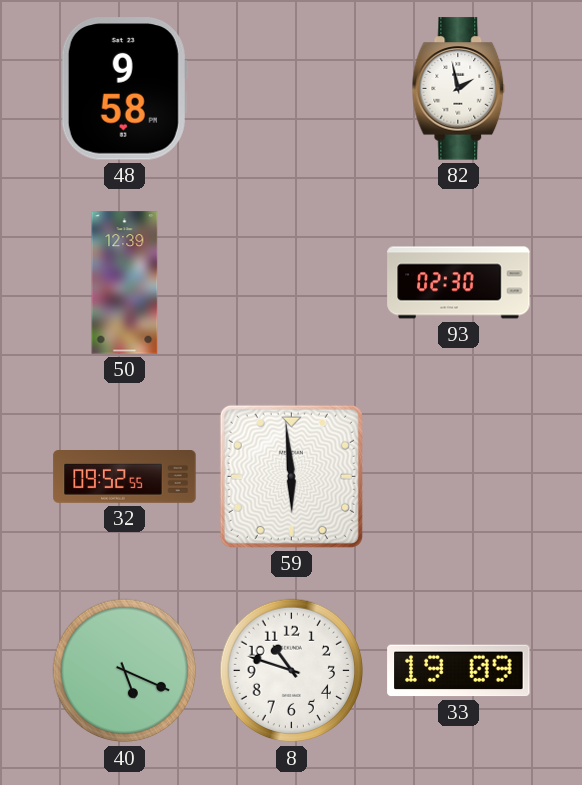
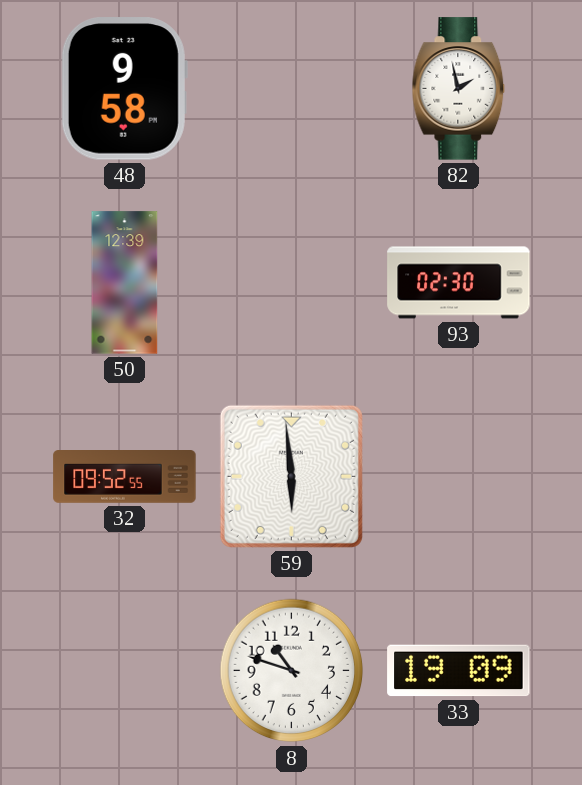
40: 5:19 -> none
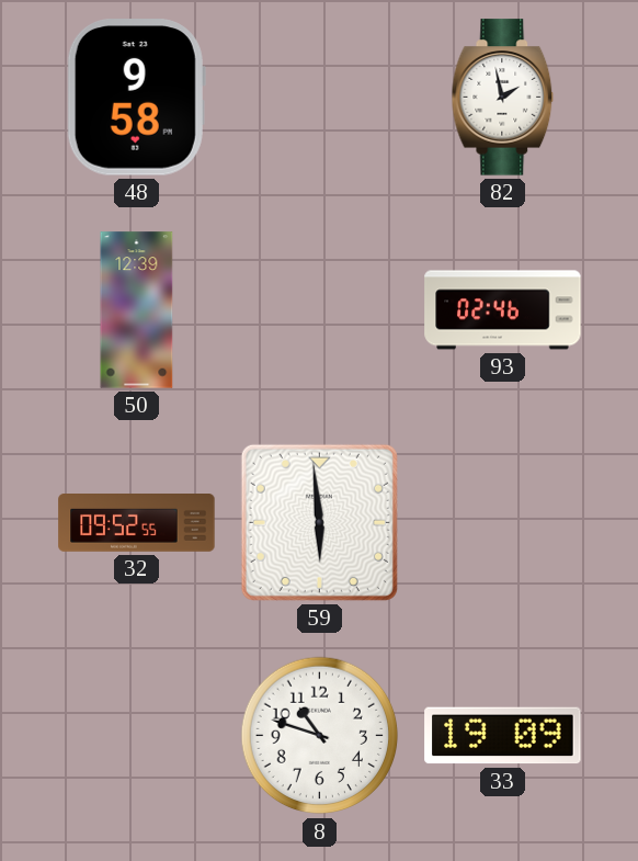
93: 02:30 -> 02:46
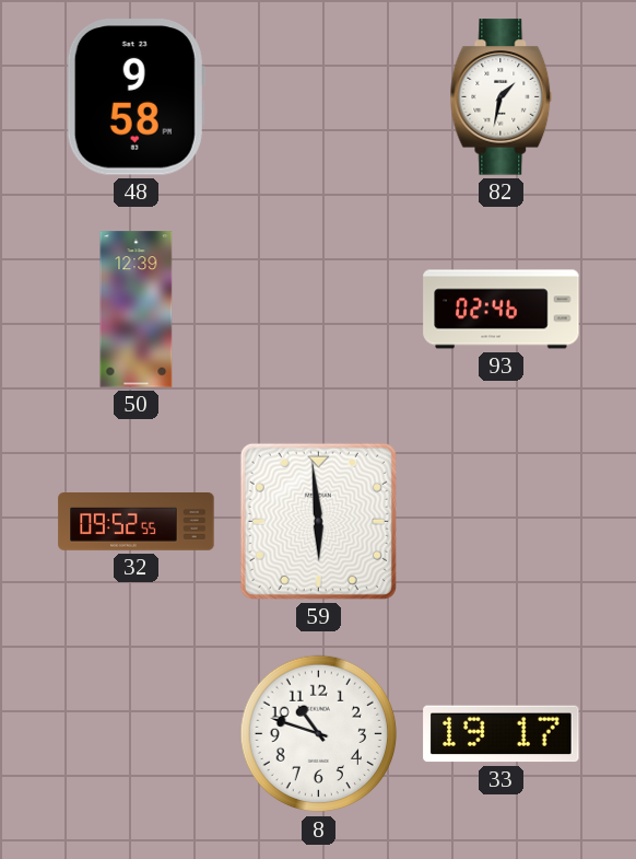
82: 1:58 -> 1:32
33: 19:09 -> 19:17
